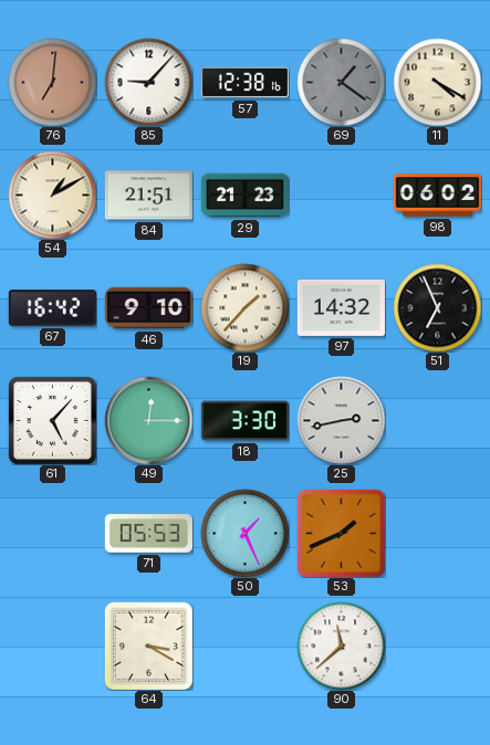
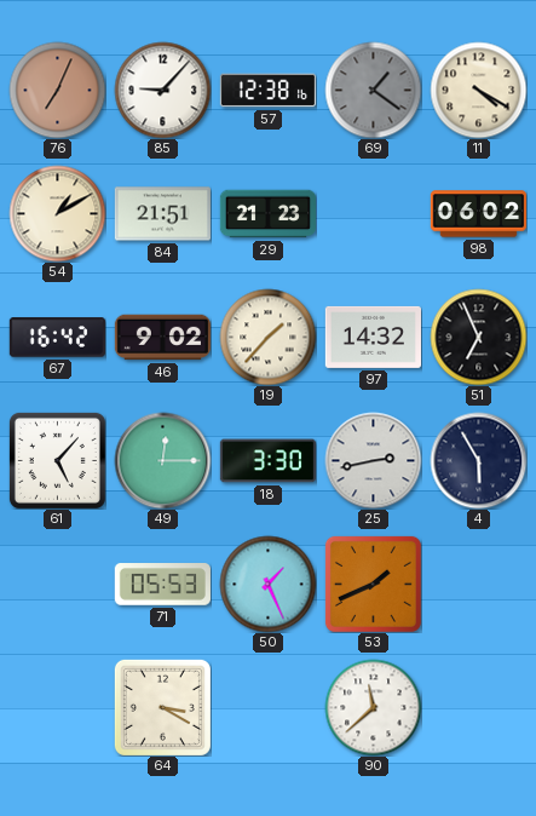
76: 7:01 -> 7:04
46: 9:10 -> 9:02
4: none -> 5:55
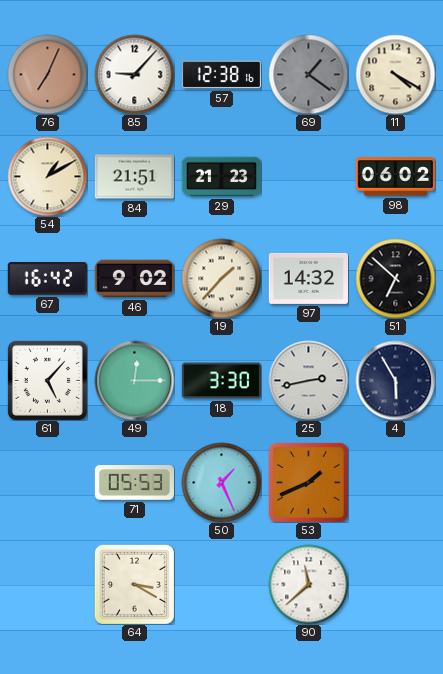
51: 6:56 -> 6:52
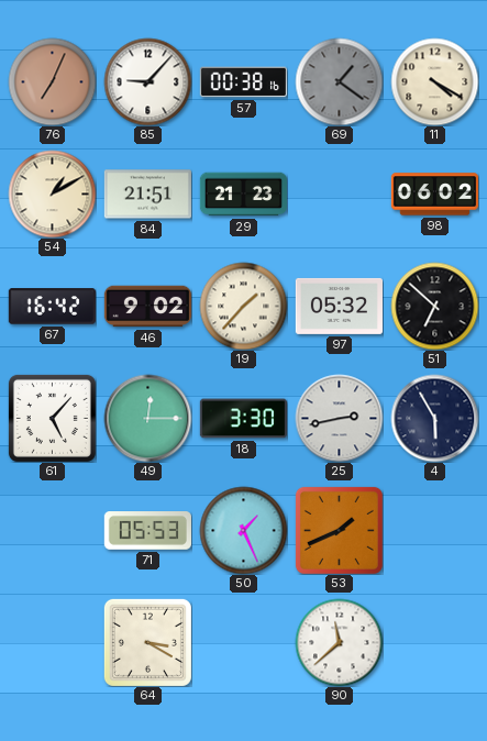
57: 12:38 -> 00:38
97: 14:32 -> 05:32
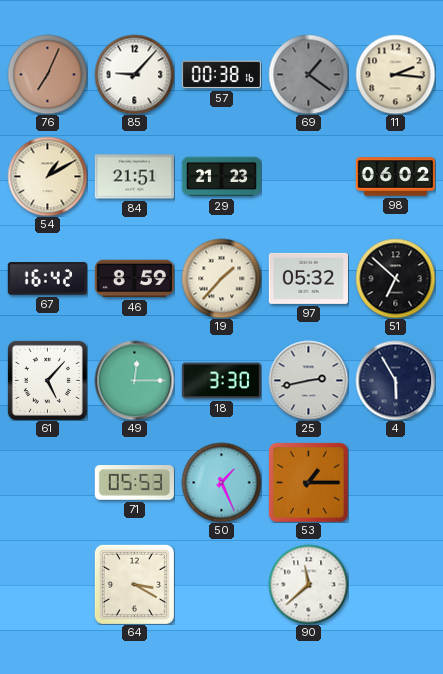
11: 4:20 -> 2:16
46: 9:02 -> 8:59
53: 1:41 -> 1:15
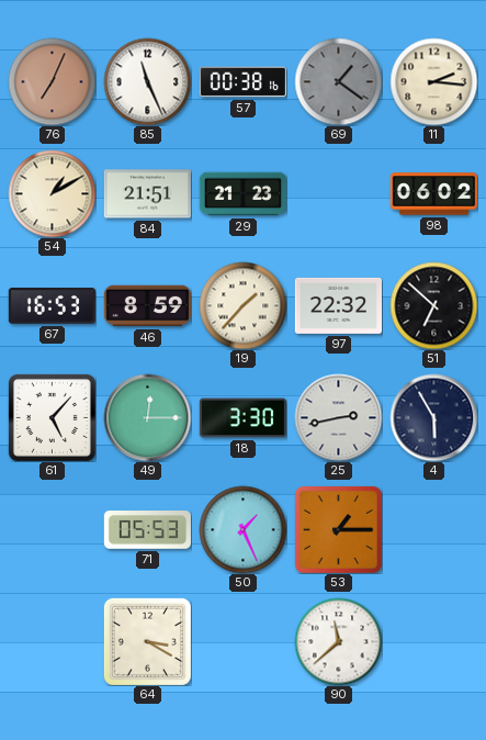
85: 9:07 -> 11:26
67: 16:42 -> 16:53
97: 05:32 -> 22:32
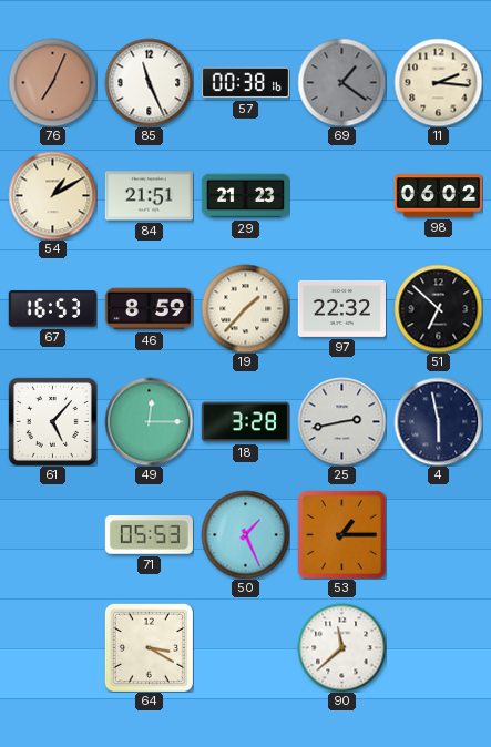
18: 3:30 -> 3:28
4: 5:55 -> 5:58
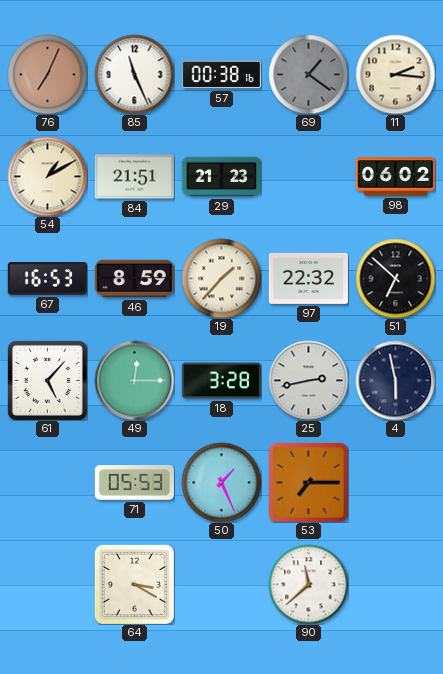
53: 1:15 -> 7:15
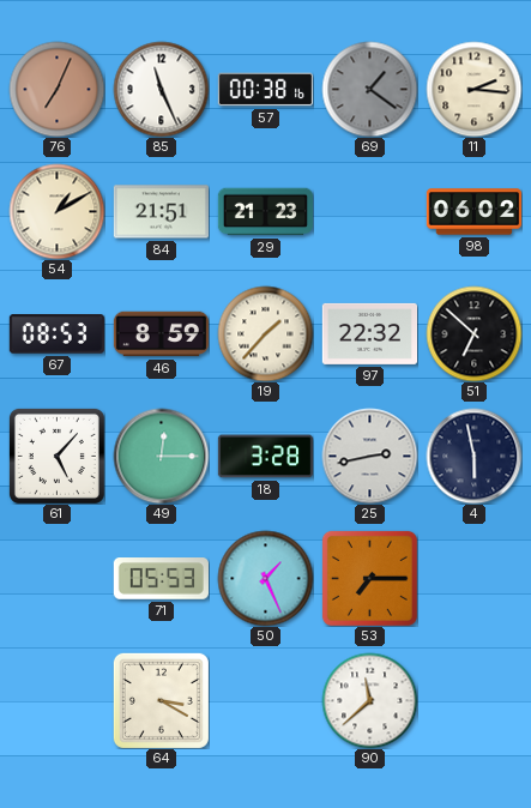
67: 16:53 -> 08:53
